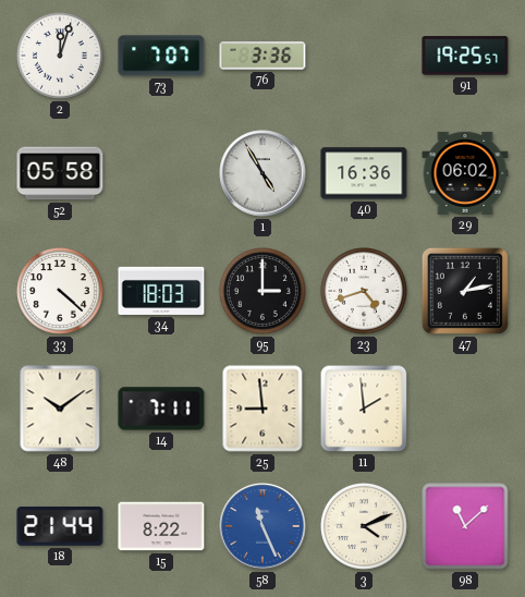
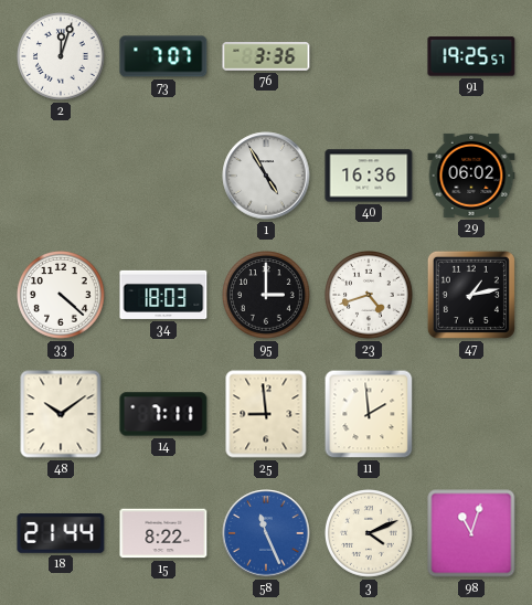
52: 05:58 -> none
98: 11:08 -> 11:03
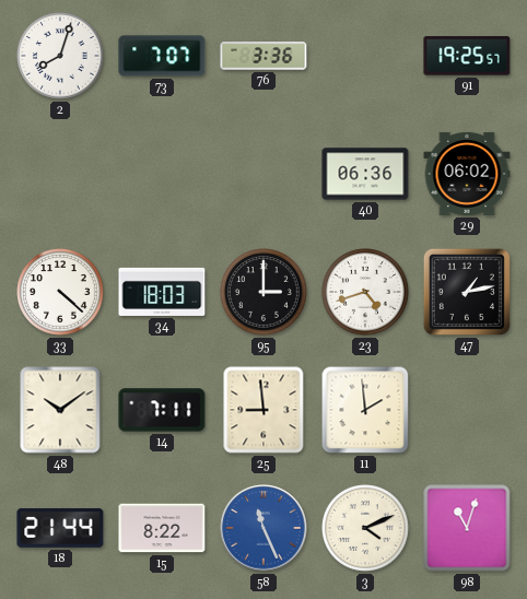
2: 12:03 -> 8:03
1: 4:55 -> none
40: 16:36 -> 06:36
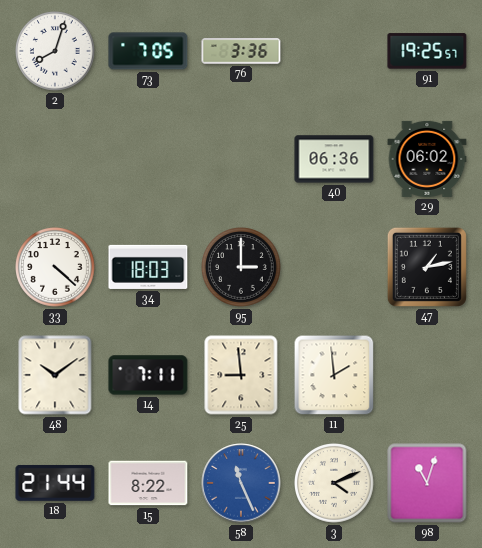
73: 7:07 -> 7:05
23: 4:42 -> none
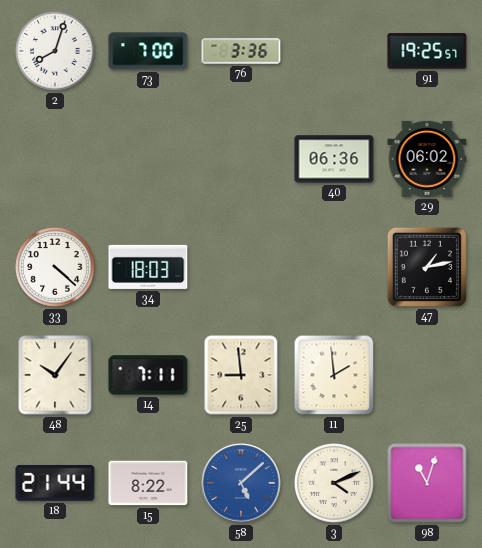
73: 7:05 -> 7:00
95: 3:00 -> none
48: 10:09 -> 10:06
58: 11:26 -> 5:08
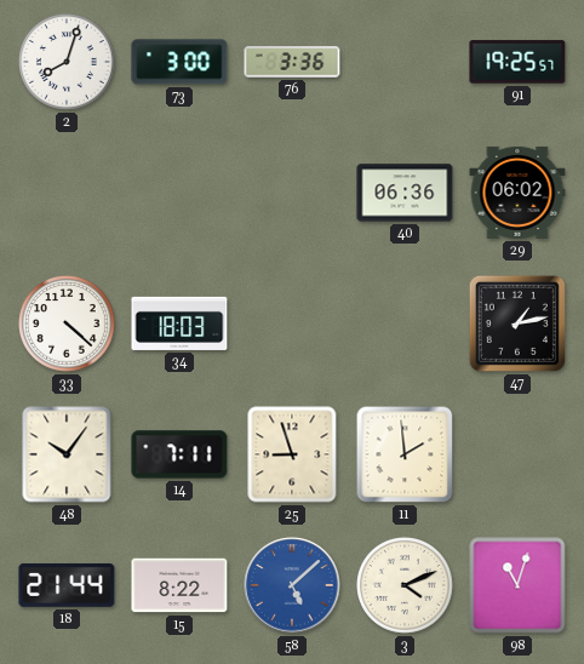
73: 7:00 -> 3:00
25: 8:59 -> 8:57
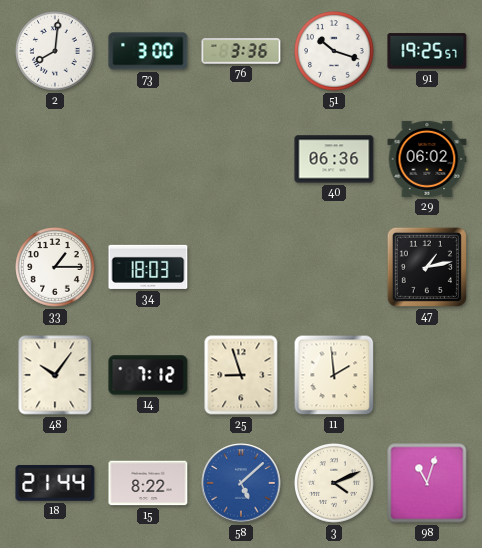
2: 8:03 -> 8:01
51: none -> 10:18
33: 4:22 -> 1:15
14: 7:11 -> 7:12
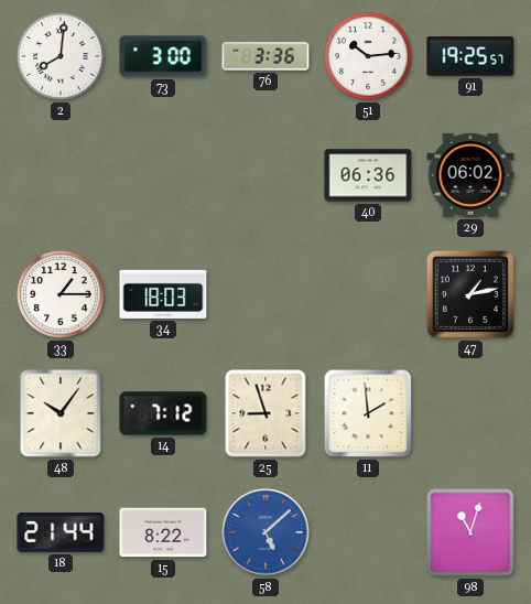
51: 10:18 -> 10:14
3: 4:11 -> none
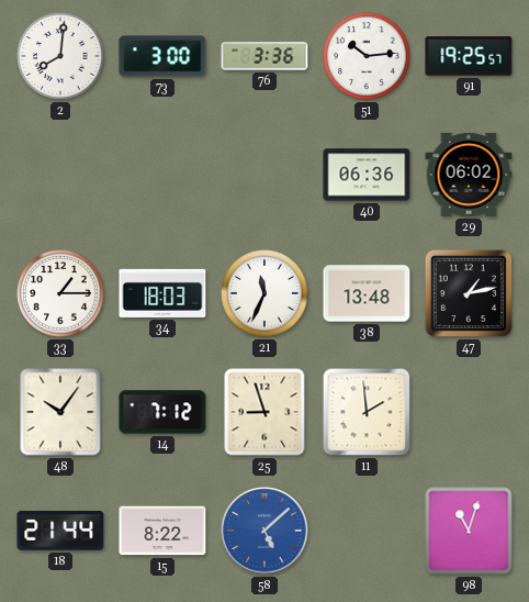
21: none -> 11:34
38: none -> 13:48
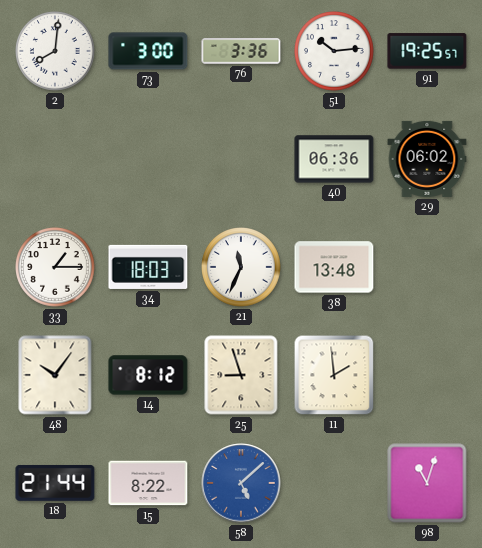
47: 1:13 -> none
14: 7:12 -> 8:12
